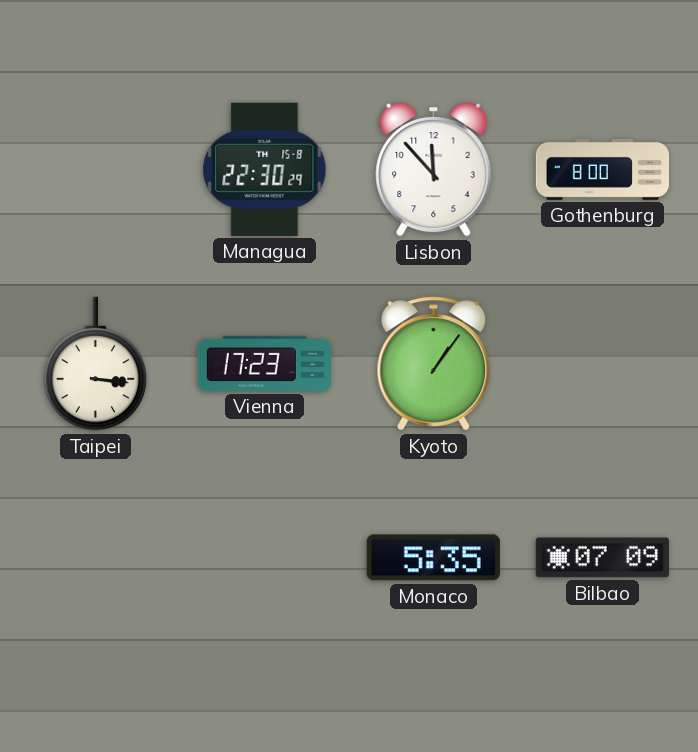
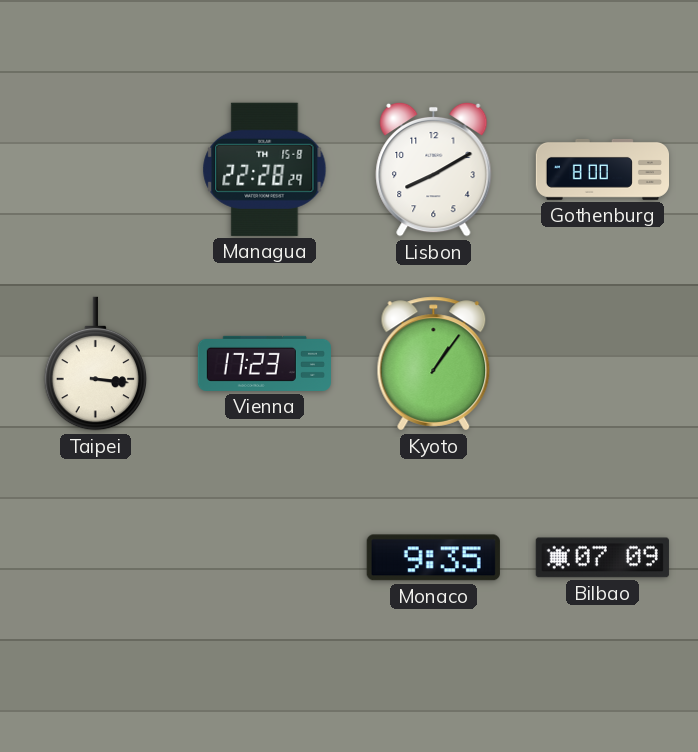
Managua: 22:30 -> 22:28
Lisbon: 11:53 -> 8:10
Monaco: 5:35 -> 9:35
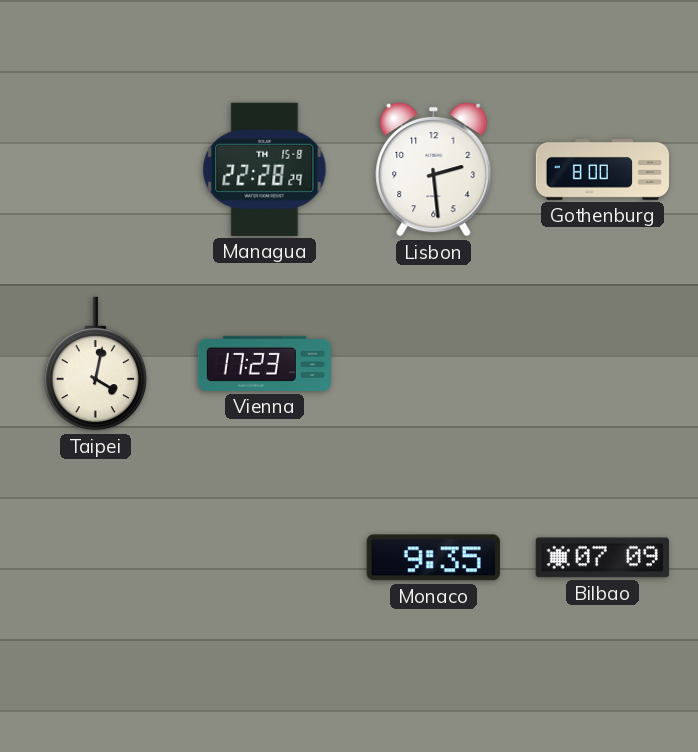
Lisbon: 8:10 -> 2:29
Taipei: 3:16 -> 4:02
Kyoto: 1:06 -> none
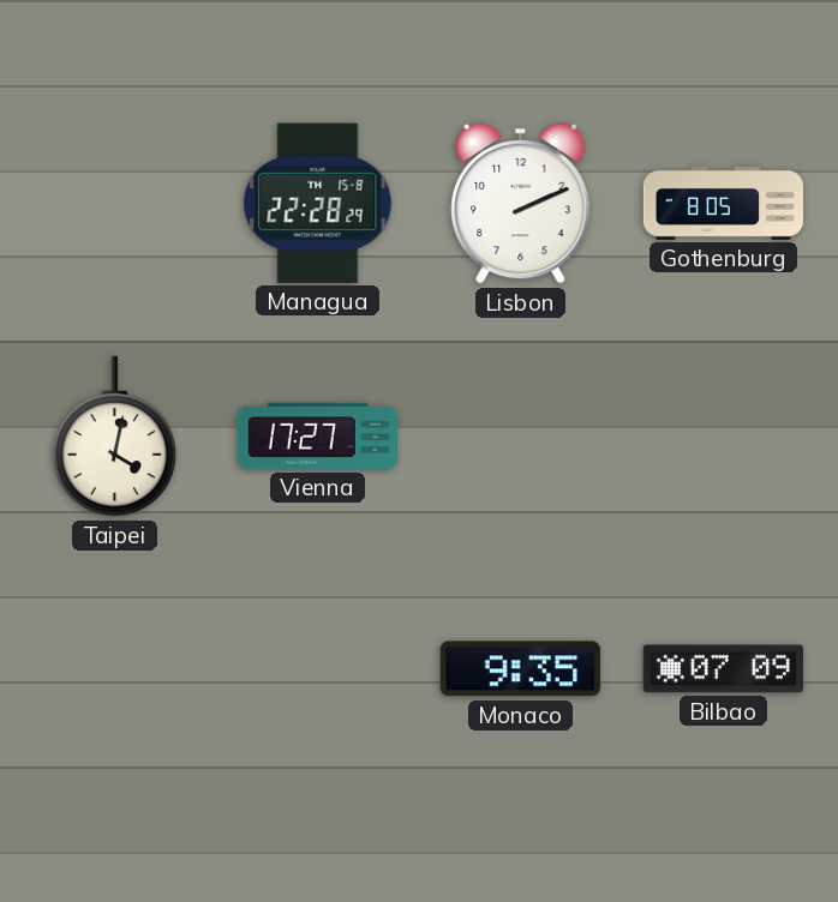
Lisbon: 2:29 -> 2:11
Gothenburg: 8:00 -> 8:05
Vienna: 17:23 -> 17:27
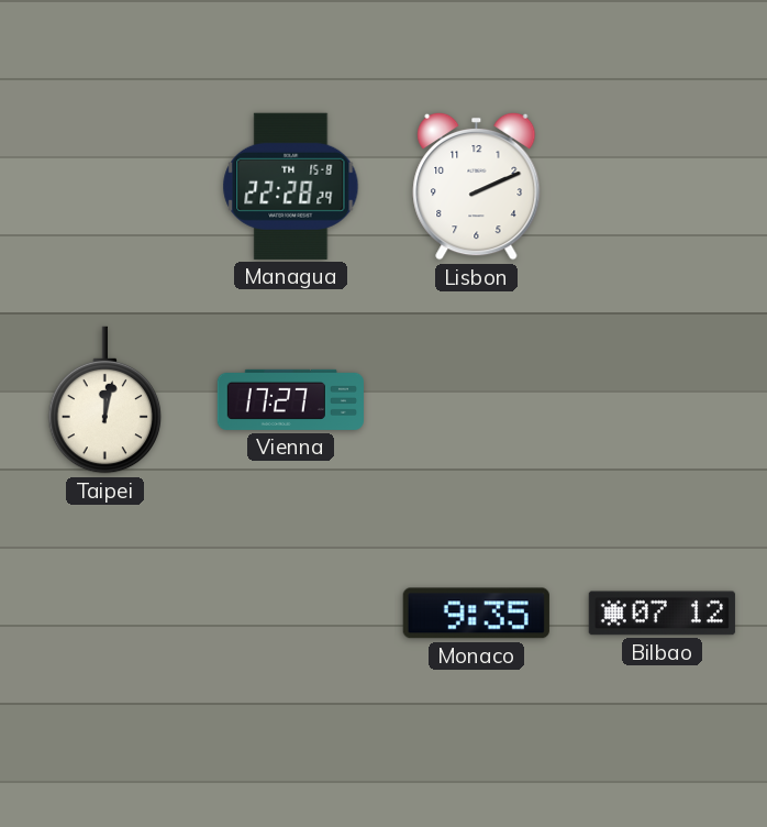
Gothenburg: 8:05 -> none
Taipei: 4:02 -> 12:02
Bilbao: 07:09 -> 07:12
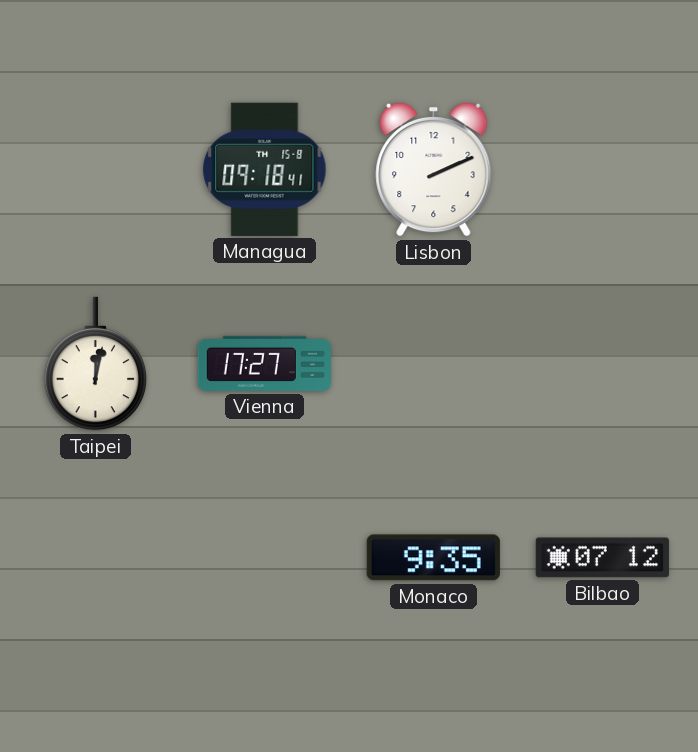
Managua: 22:28 -> 09:18
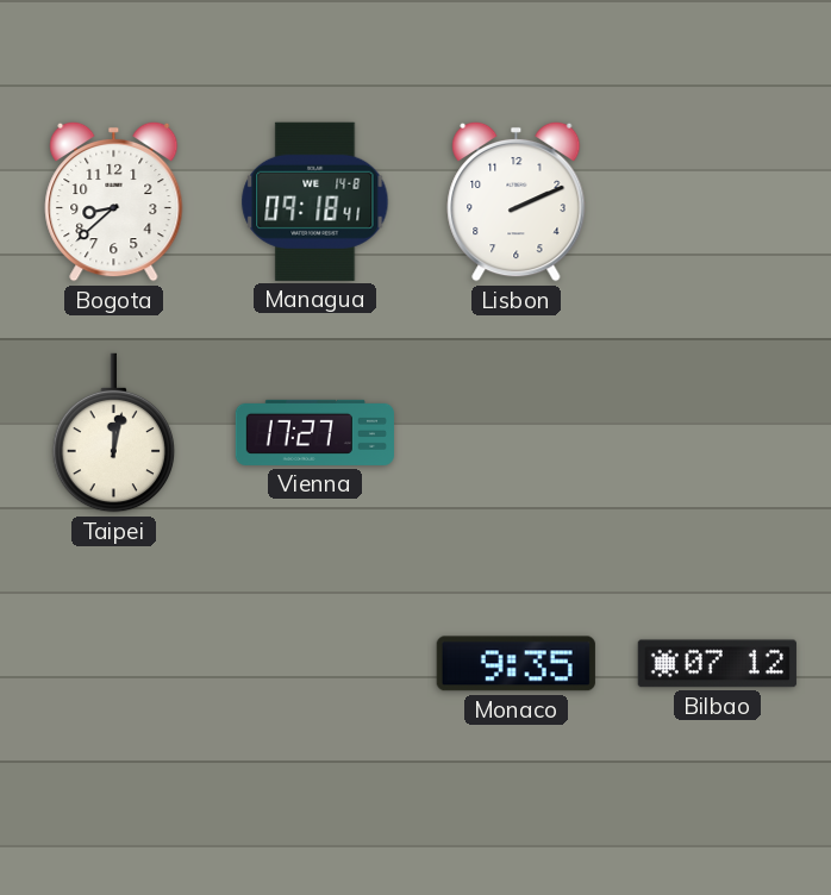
Bogota: none -> 8:38
Managua date: TH 15-8 -> WE 14-8
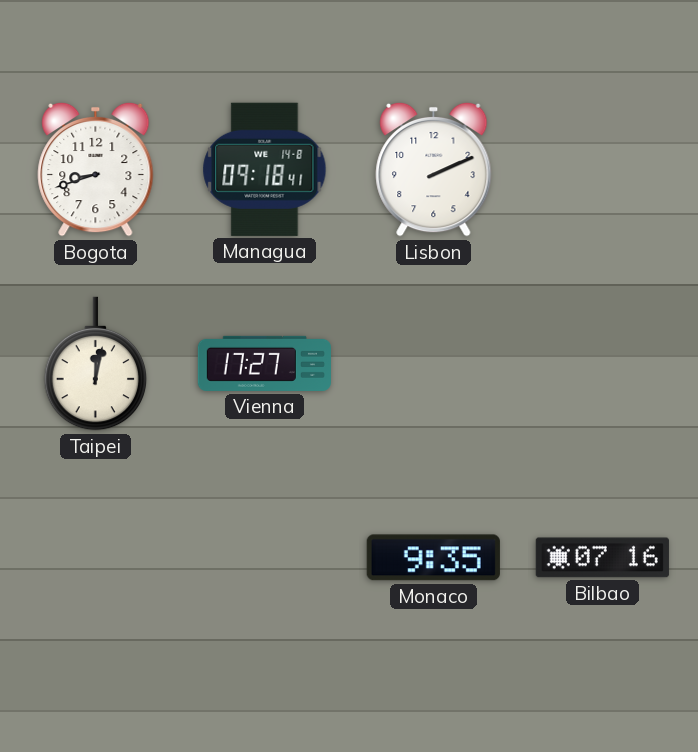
Bogota: 8:38 -> 8:42
Bilbao: 07:12 -> 07:16
